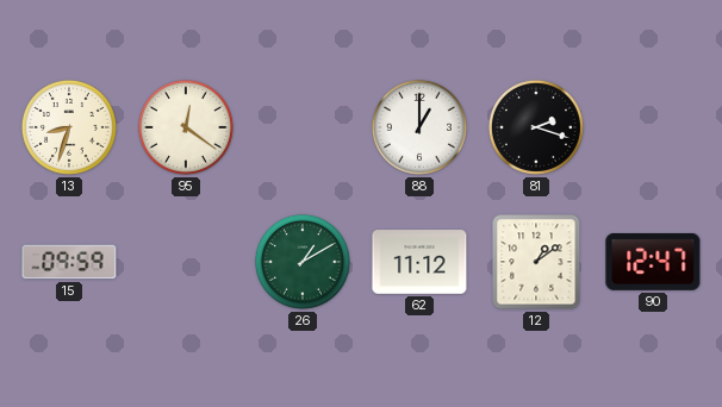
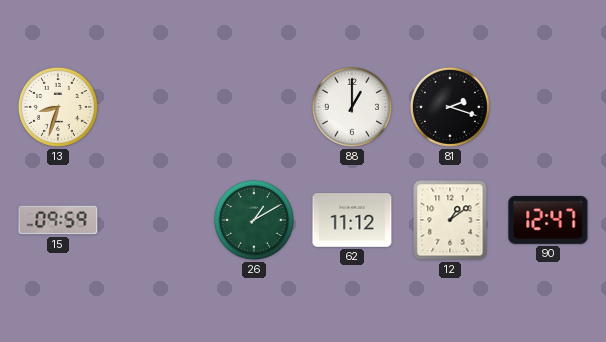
95: 12:21 -> none
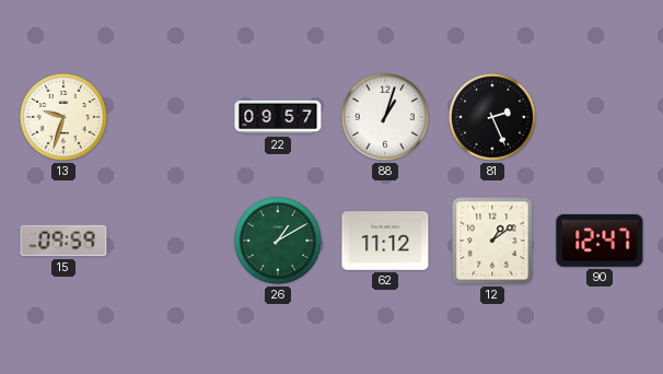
13: 8:33 -> 9:33
22: none -> 09:57
88: 1:00 -> 1:03
81: 2:18 -> 2:26
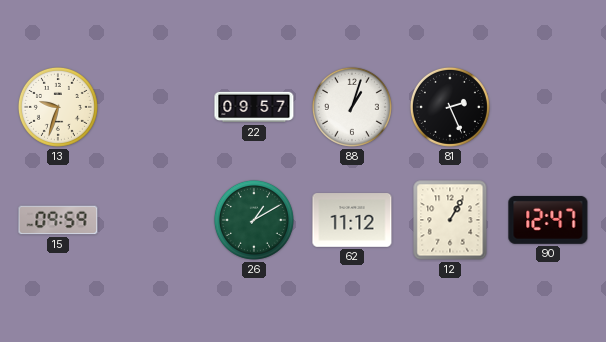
12: 1:09 -> 1:05
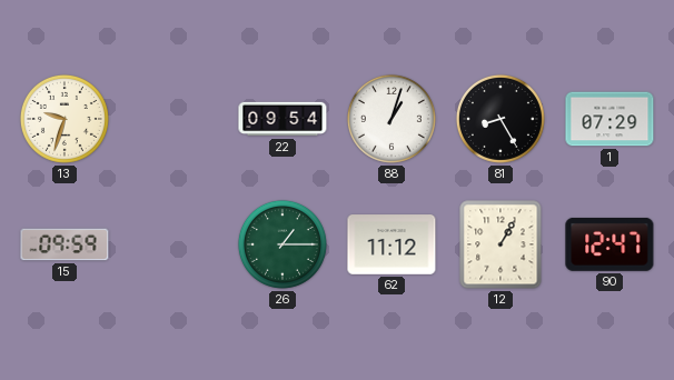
22: 09:57 -> 09:54
81: 2:26 -> 8:25
1: none -> 07:29
26: 1:10 -> 1:15
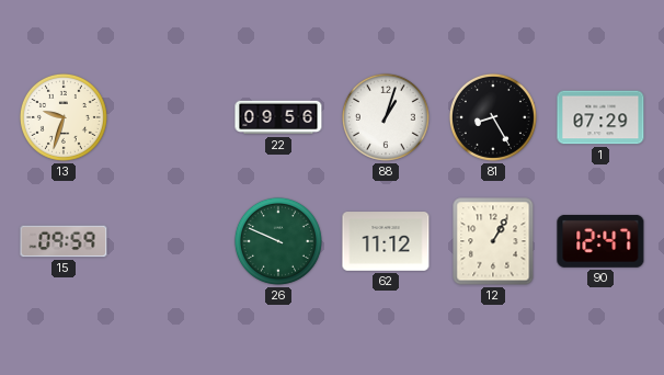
22: 09:54 -> 09:56
26: 1:15 -> 9:49
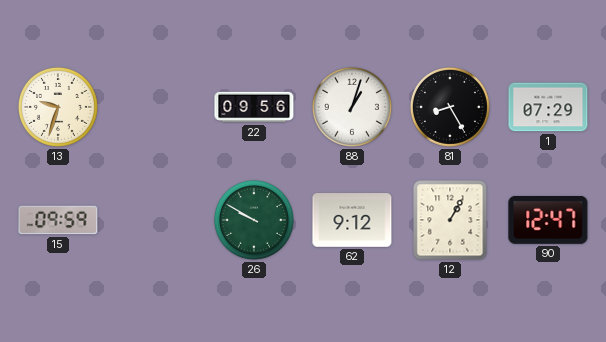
26: 9:49 -> 9:50
62: 11:12 -> 9:12
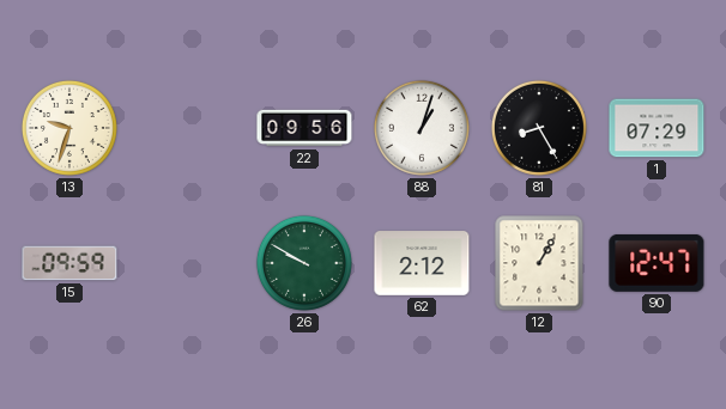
62: 9:12 -> 2:12
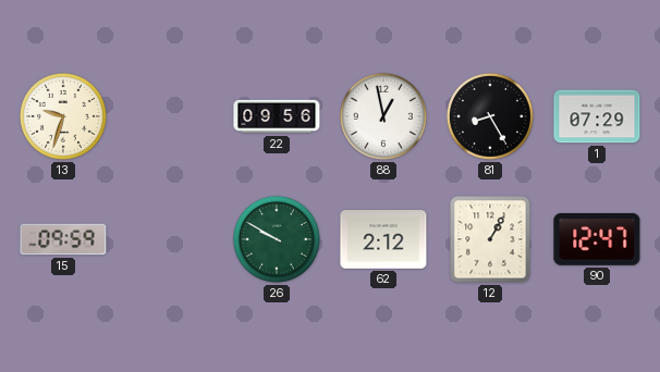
88: 1:03 -> 12:58
